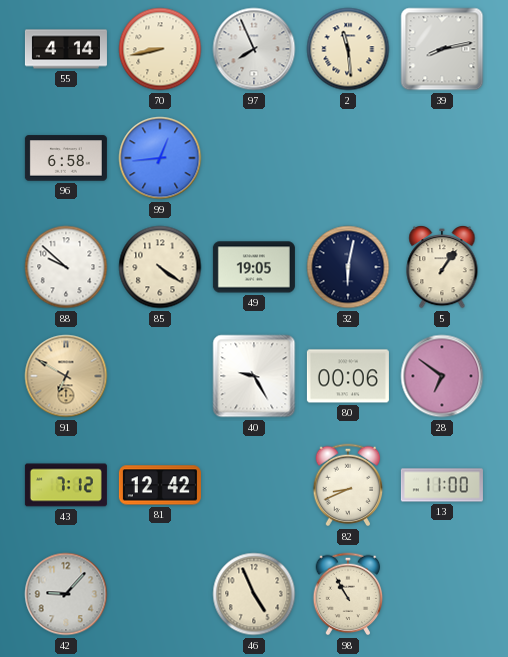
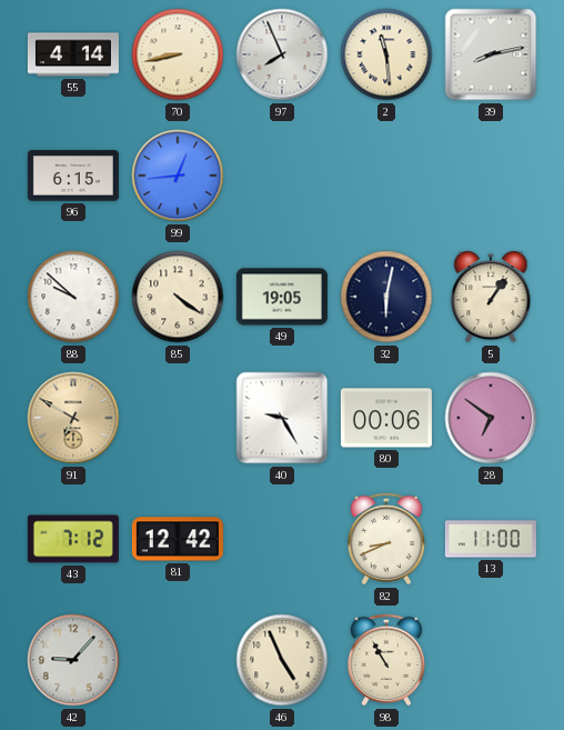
96: 6:58 -> 6:15
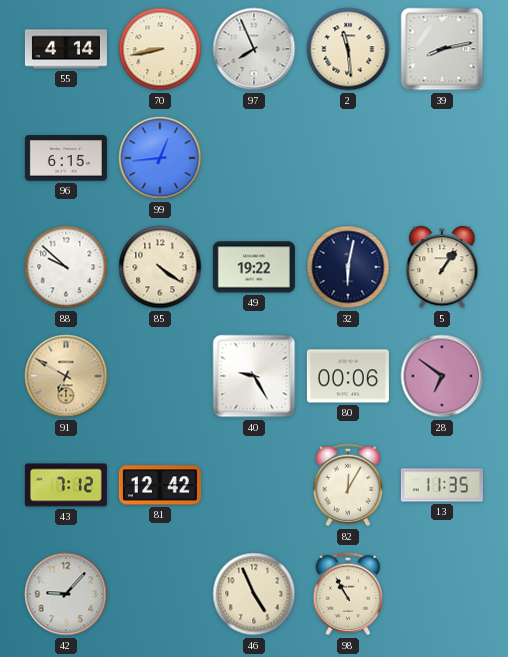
49: 19:05 -> 19:22
82: 8:41 -> 12:05
13: 11:00 -> 11:35
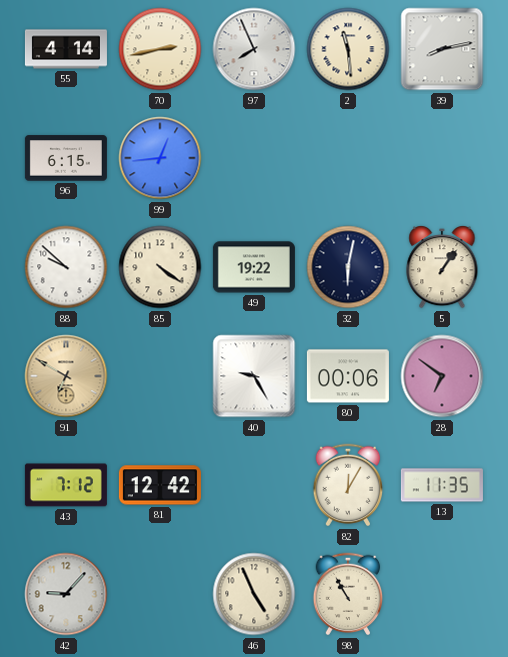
70: 8:43 -> 2:43
